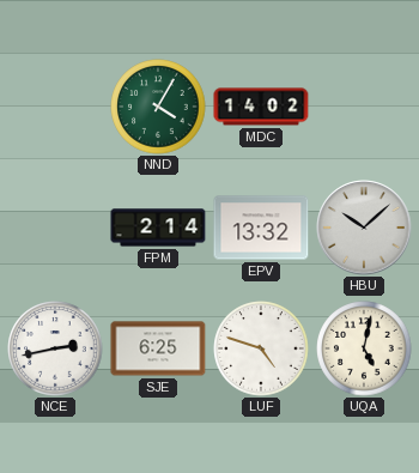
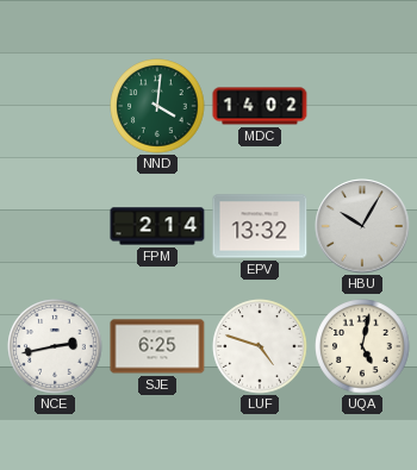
NND: 4:05 -> 4:01
HBU: 10:08 -> 10:05
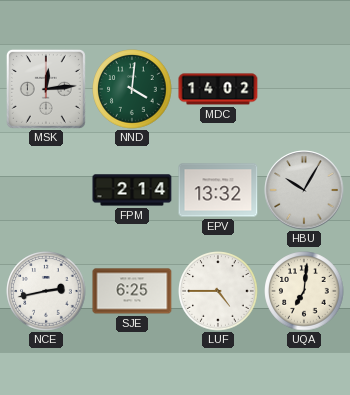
MSK: none -> 12:14
LUF: 4:48 -> 4:45
UQA: 5:02 -> 7:01
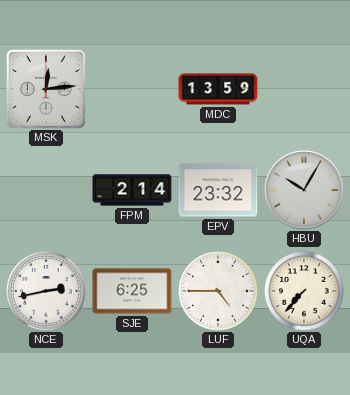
NND: 4:01 -> none
MDC: 14:02 -> 13:59
EPV: 13:32 -> 23:32
UQA: 7:01 -> 7:37
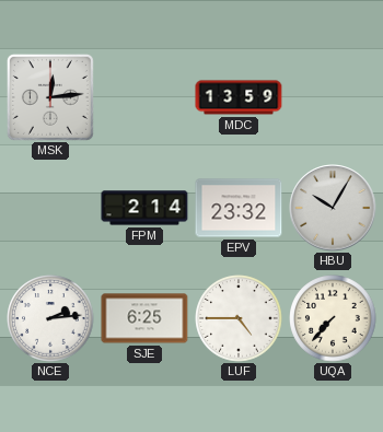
NCE: 2:43 -> 2:14
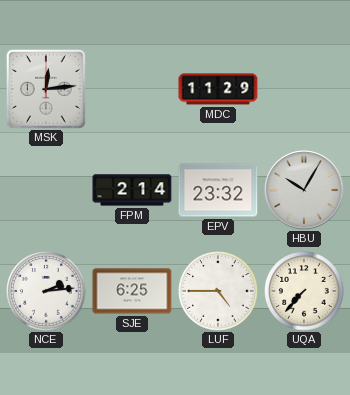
MDC: 13:59 -> 11:29
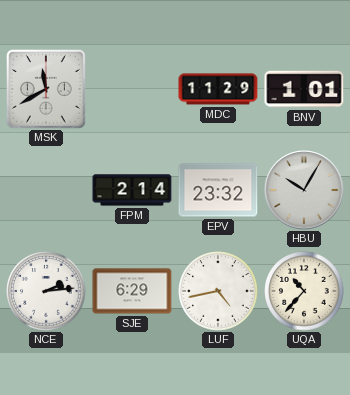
MSK: 12:14 -> 11:40
BNV: none -> 1:01
SJE: 6:25 -> 6:29
LUF: 4:45 -> 4:43
UQA: 7:37 -> 10:37
